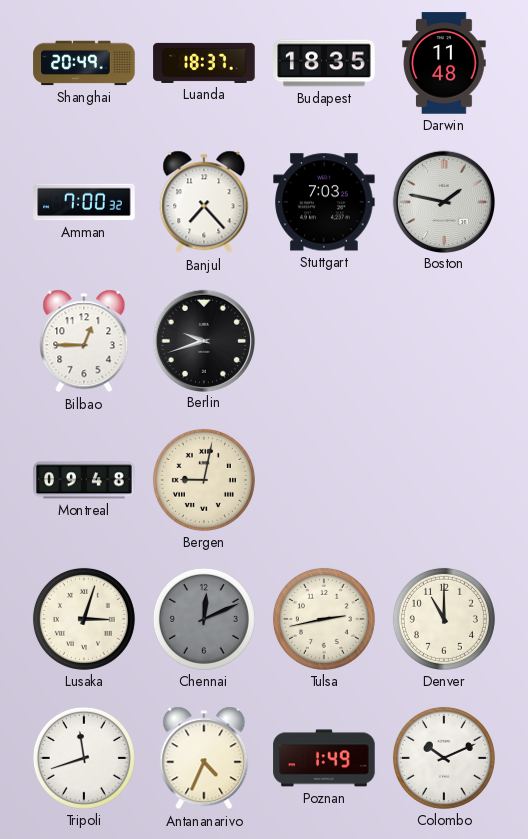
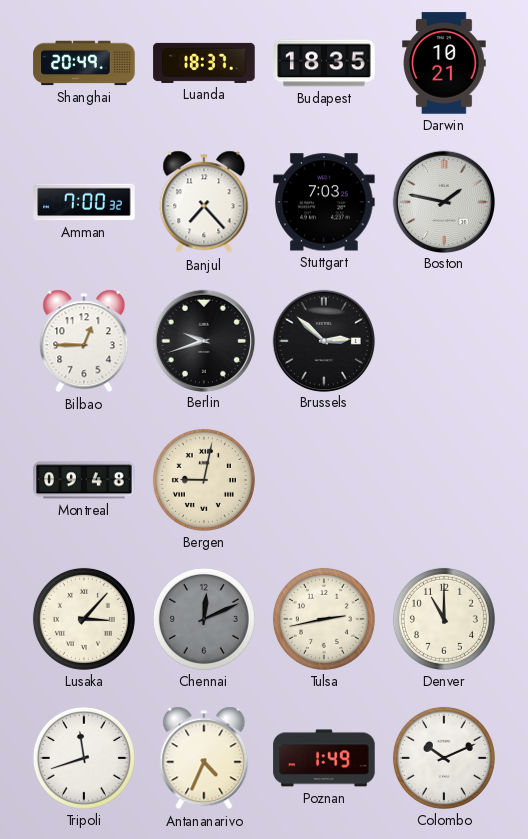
Darwin: 11:48 -> 10:21
Brussels: none -> 2:52
Lusaka: 3:03 -> 3:07
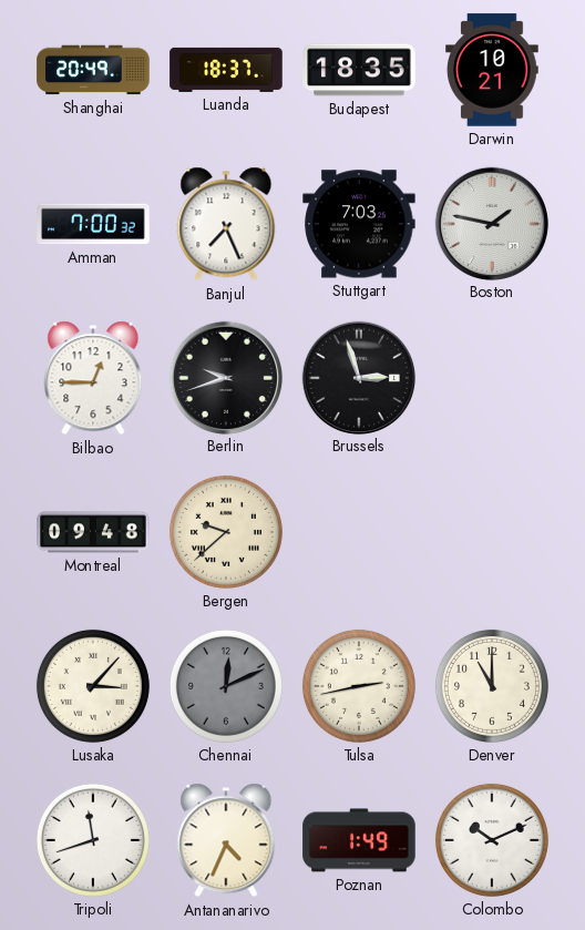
Banjul: 7:23 -> 7:26
Brussels: 2:52 -> 2:57
Bergen: 9:02 -> 9:38
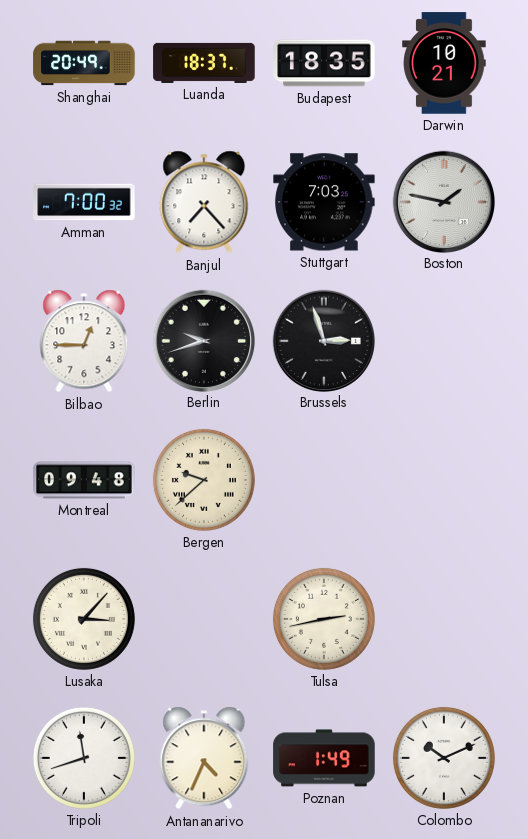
Banjul: 7:26 -> 7:23
Chennai: 12:11 -> none
Denver: 11:00 -> none
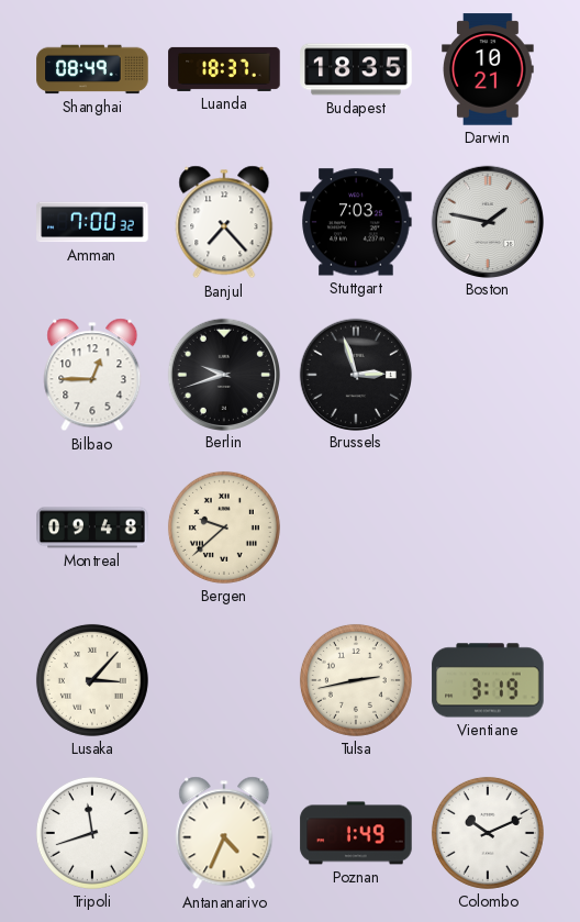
Shanghai: 20:49 -> 08:49
Vientiane: none -> 3:19
